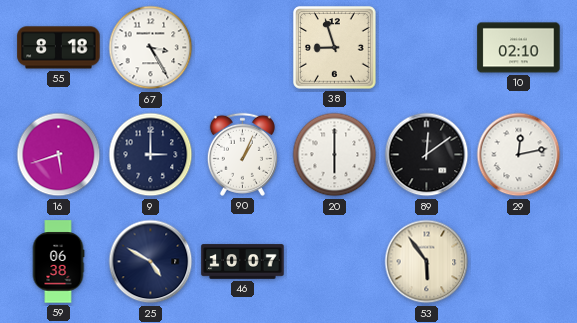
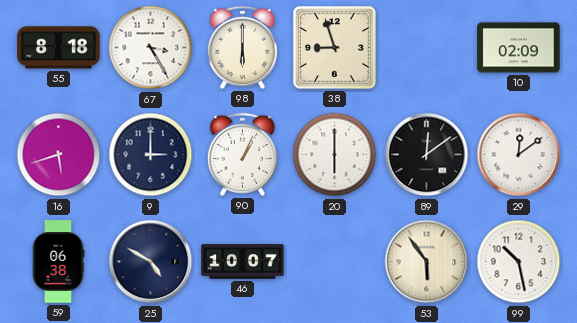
98: none -> 6:00
10: 02:10 -> 02:09
29: 12:13 -> 12:09
99: none -> 10:28
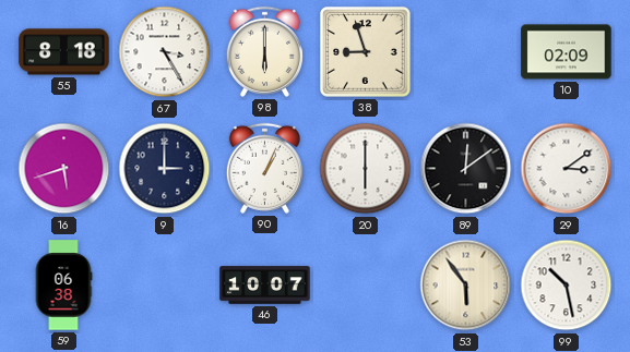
29: 12:09 -> 3:09
25: 4:50 -> none
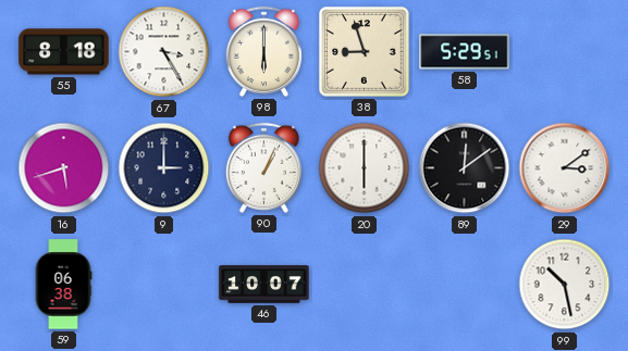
58: none -> 5:29
10: 02:09 -> none
53: 5:54 -> none
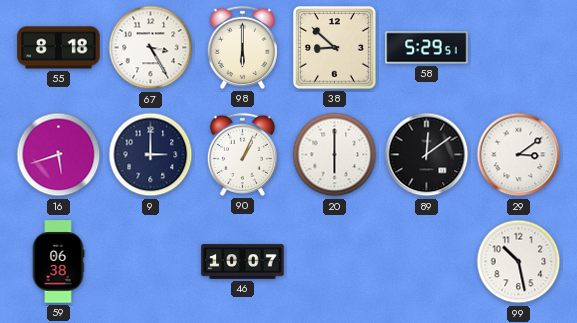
38: 8:57 -> 8:52
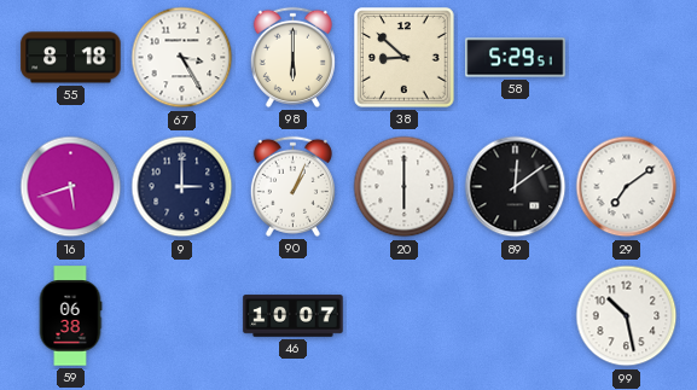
29: 3:09 -> 7:09
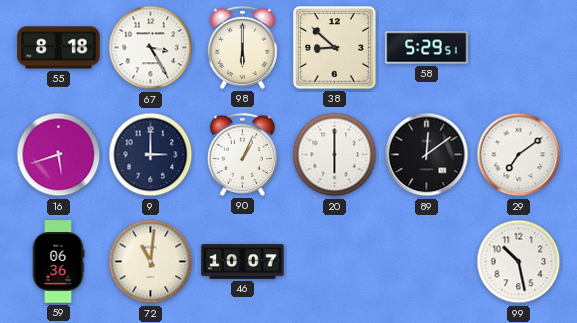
59: 06:38 -> 06:36
72: none -> 11:01
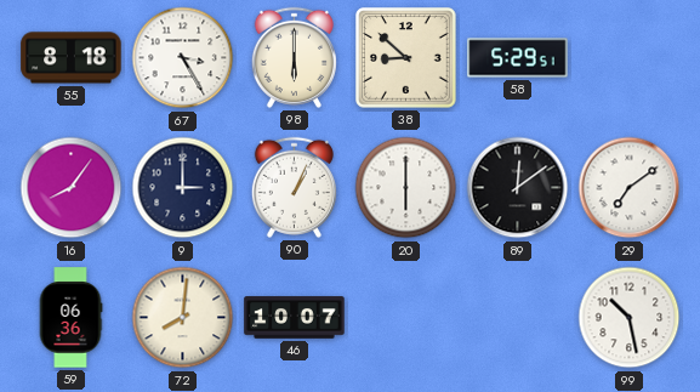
16: 5:42 -> 8:06
72: 11:01 -> 8:01
